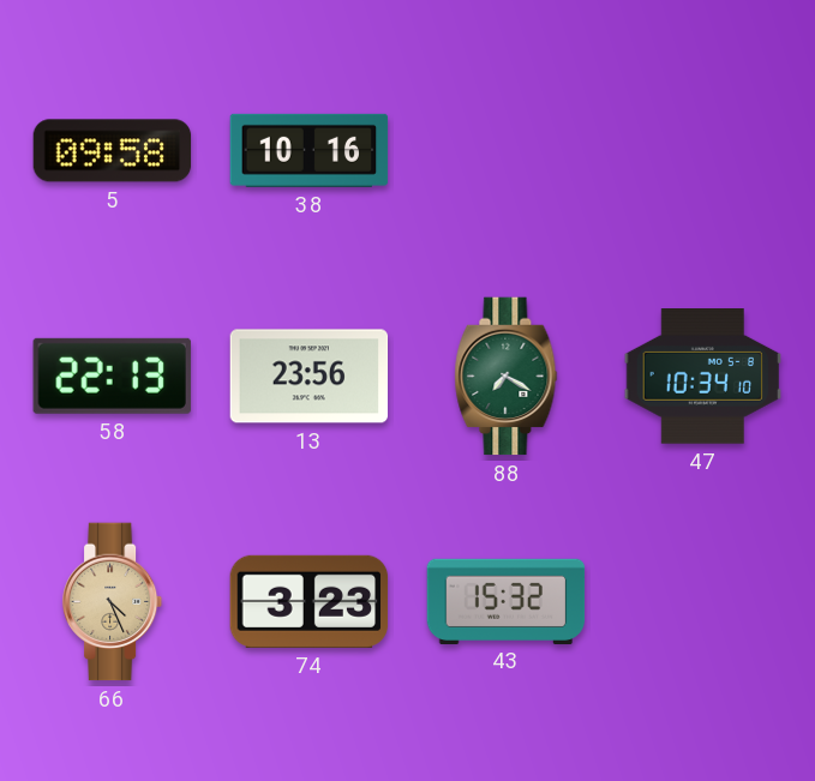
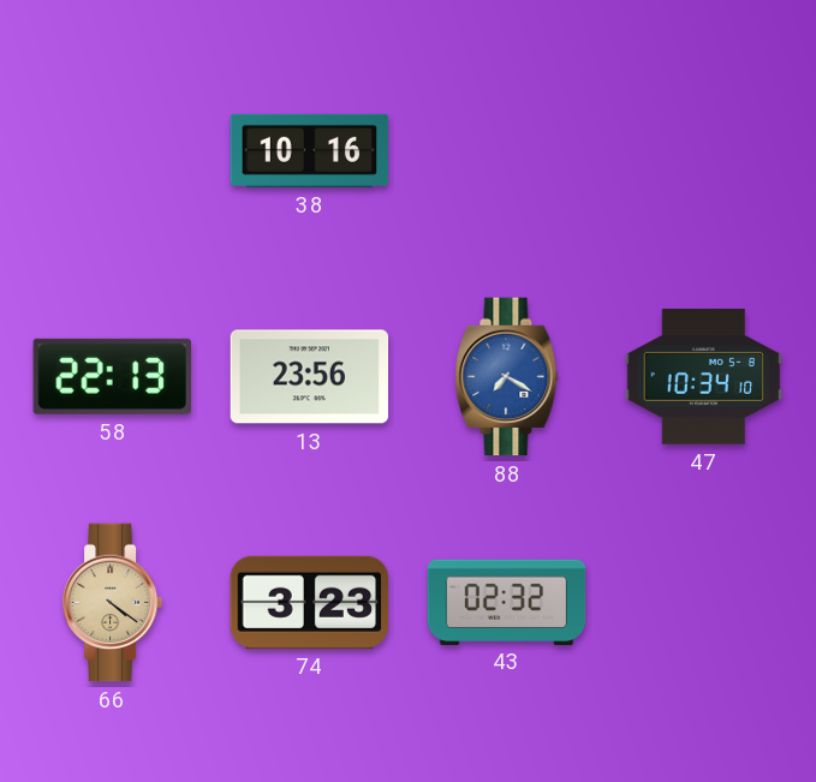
5: 09:58 -> none
88 dial: green -> blue
66: 4:26 -> 4:21
43: 15:32 -> 02:32
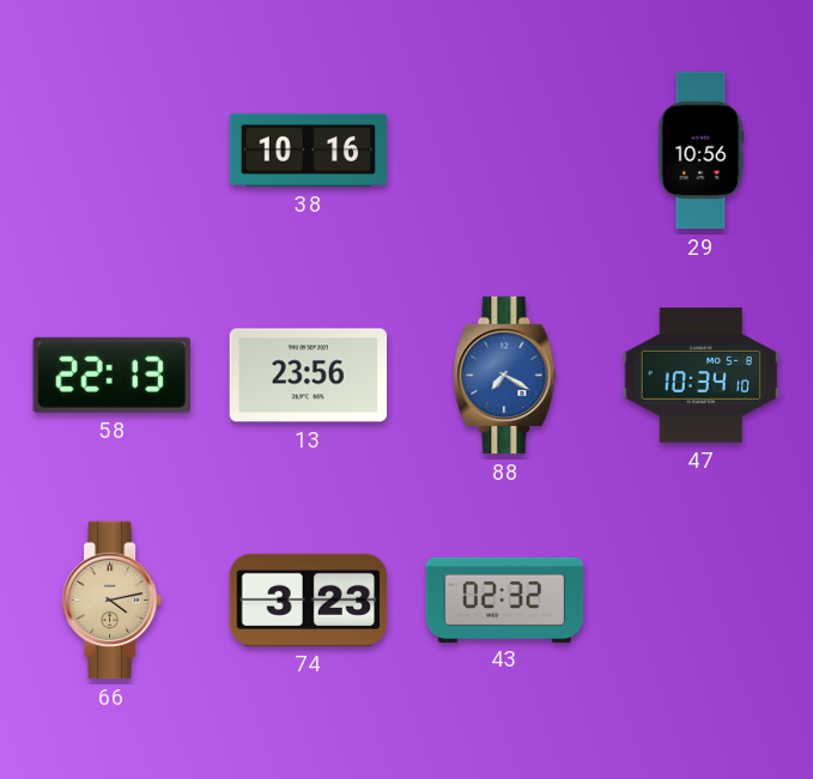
29: none -> 10:56
66: 4:21 -> 4:13
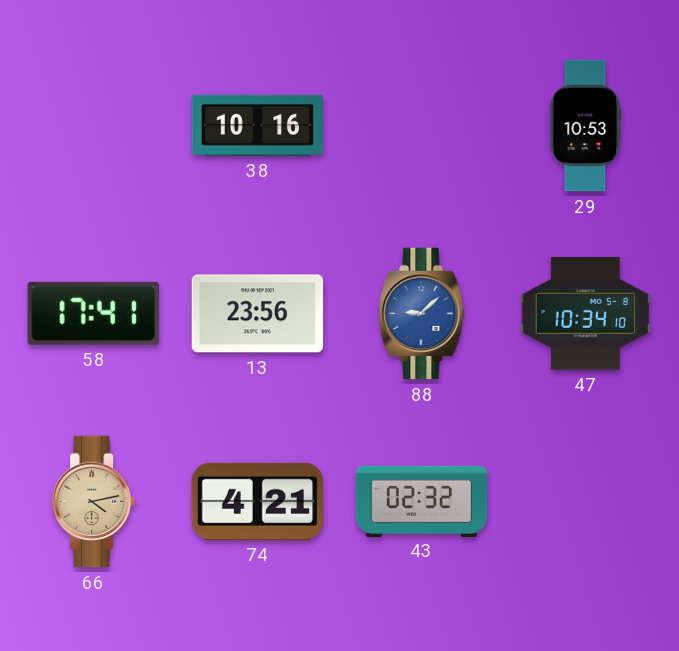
29: 10:56 -> 10:53
58: 22:13 -> 17:41
88: 7:20 -> 9:08
74: 3:23 -> 4:21
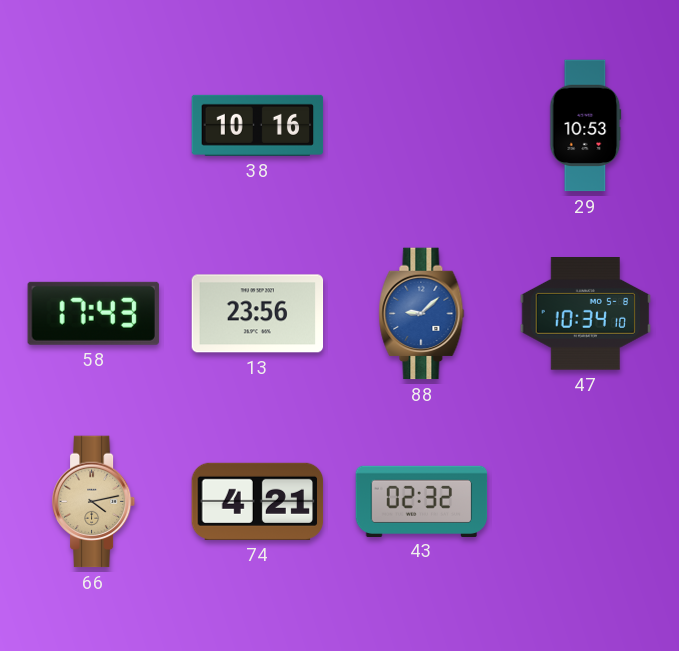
58: 17:41 -> 17:43
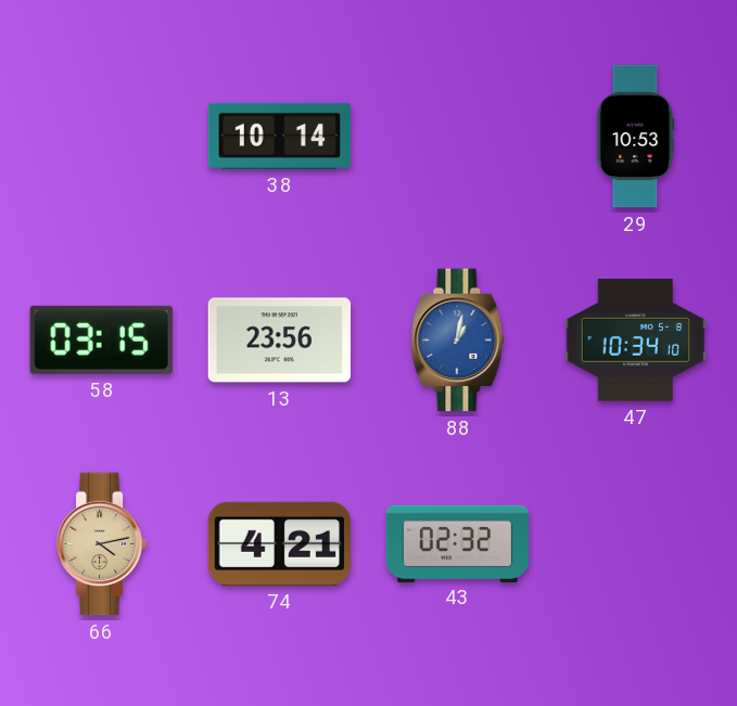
38: 10:16 -> 10:14
58: 17:43 -> 03:15
88: 9:08 -> 1:02
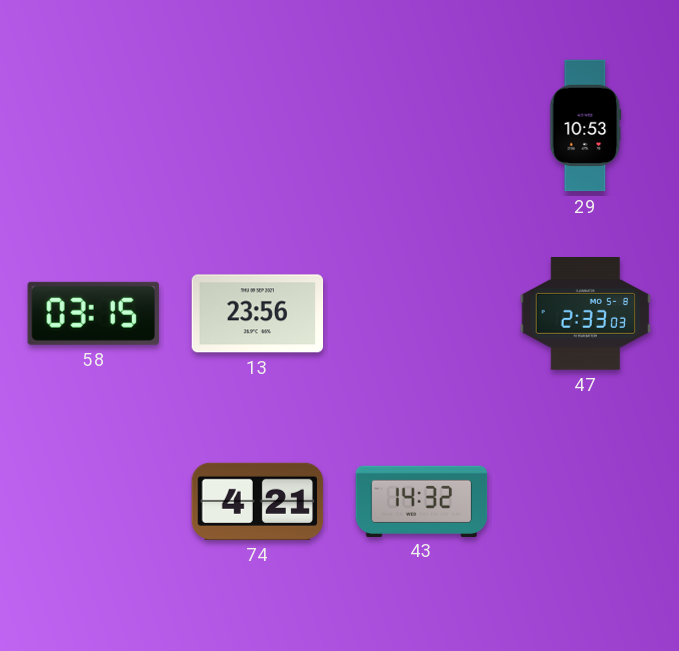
38: 10:14 -> none
88: 1:02 -> none
47: 10:34 -> 2:33
66: 4:13 -> none
43: 02:32 -> 14:32
